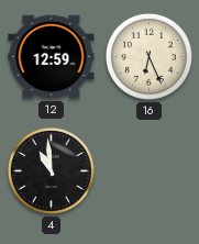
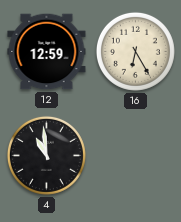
16: 6:26 -> 6:25
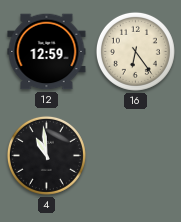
16: 6:25 -> 6:24
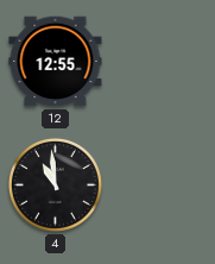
12: 12:59 -> 12:55
16: 6:24 -> none
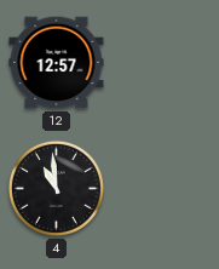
12: 12:55 -> 12:57
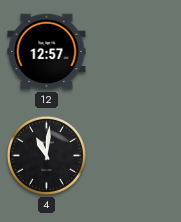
4: 10:59 -> 11:01
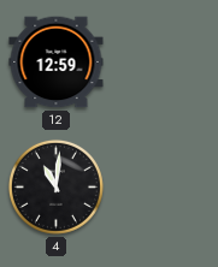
12: 12:57 -> 12:59
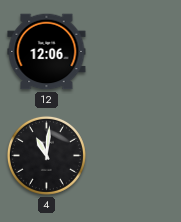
12: 12:59 -> 12:06
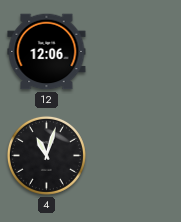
4: 11:01 -> 11:03
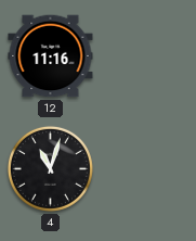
12: 12:06 -> 11:16
